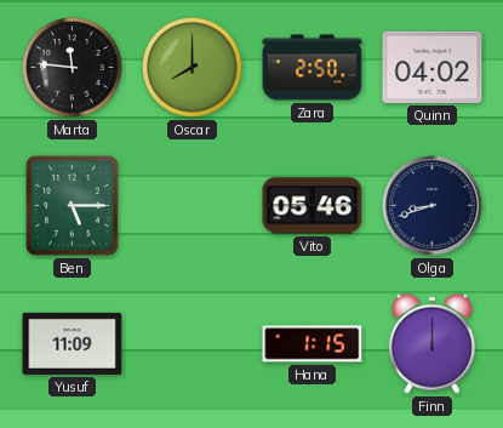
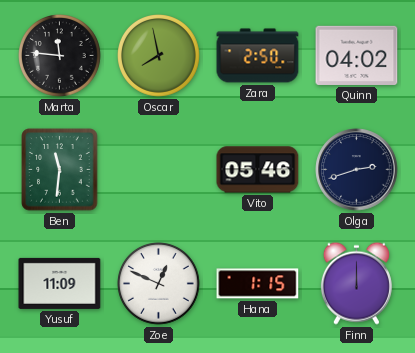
Oscar: 8:00 -> 7:58
Ben: 5:15 -> 11:31
Olga: 8:42 -> 2:42
Zoe: none -> 12:49
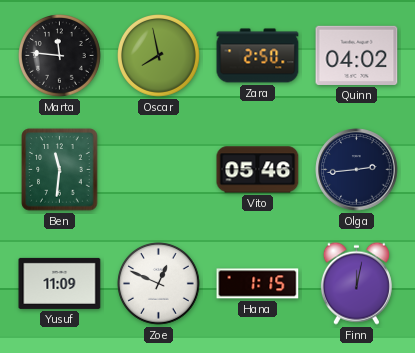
Olga: 2:42 -> 2:44
Finn: 12:00 -> 12:02
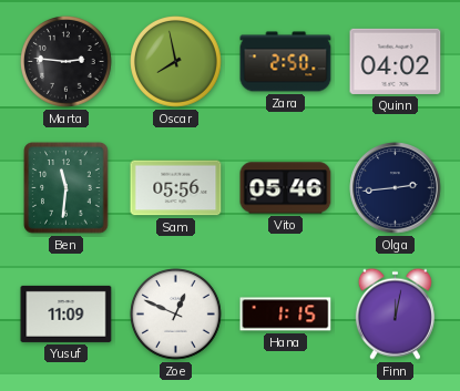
Marta: 11:46 -> 2:46
Sam: none -> 05:56
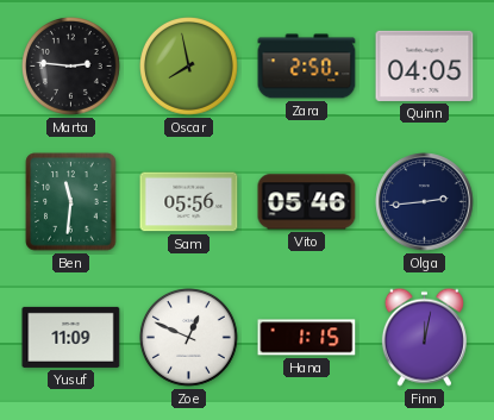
Quinn: 04:02 -> 04:05
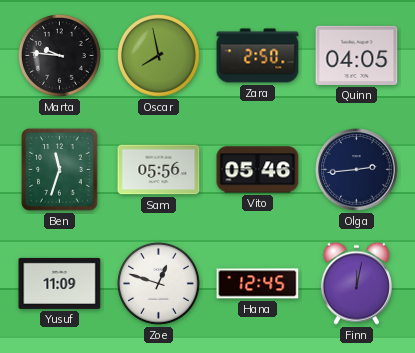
Marta: 2:46 -> 9:46
Ben: 11:31 -> 11:33
Zoe: 12:49 -> 12:48
Hana: 1:15 -> 12:45
